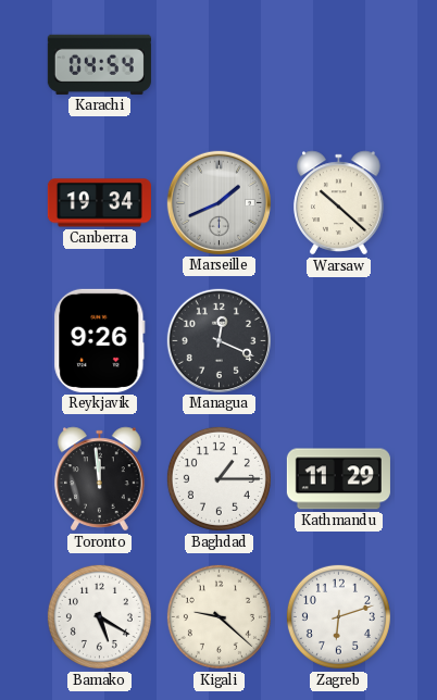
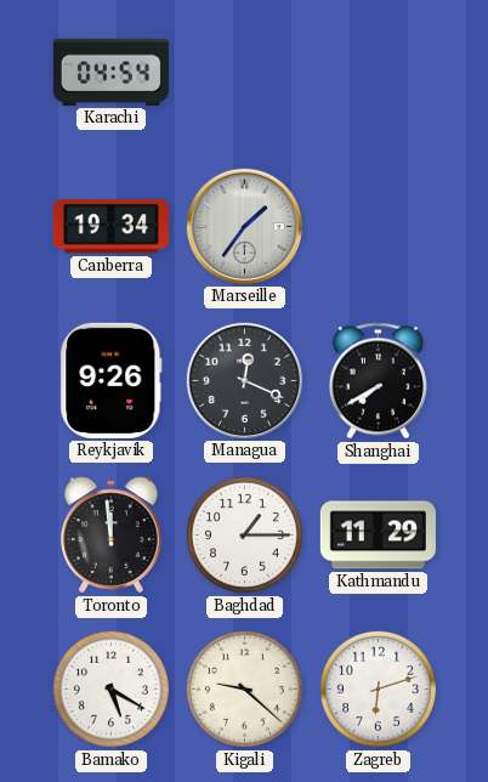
Marseille: 1:41 -> 1:36
Warsaw: 10:22 -> none
Shanghai: none -> 7:40
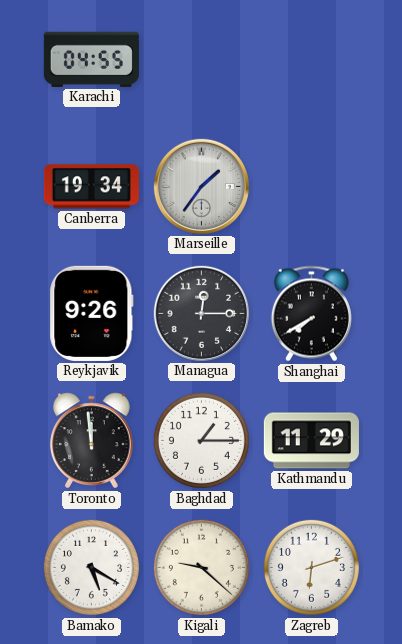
Karachi: 04:54 -> 04:55
Managua: 12:19 -> 12:15
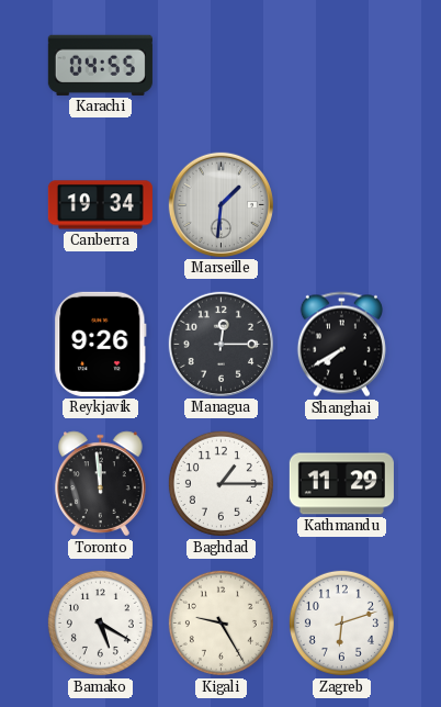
Marseille: 1:36 -> 1:31
Kigali: 9:22 -> 9:25
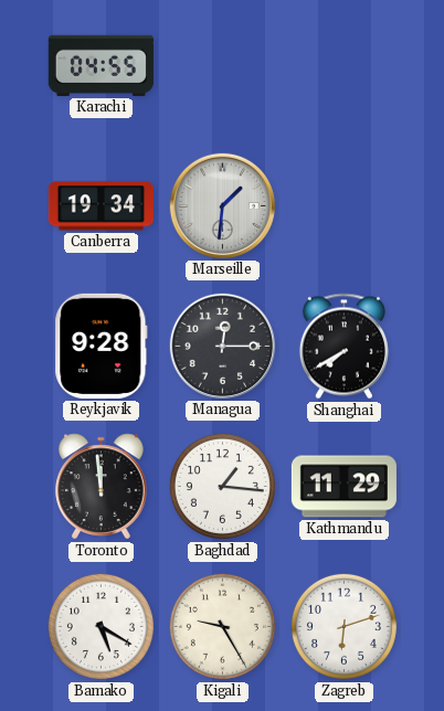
Reykjavik: 9:26 -> 9:28
Baghdad: 1:15 -> 1:16
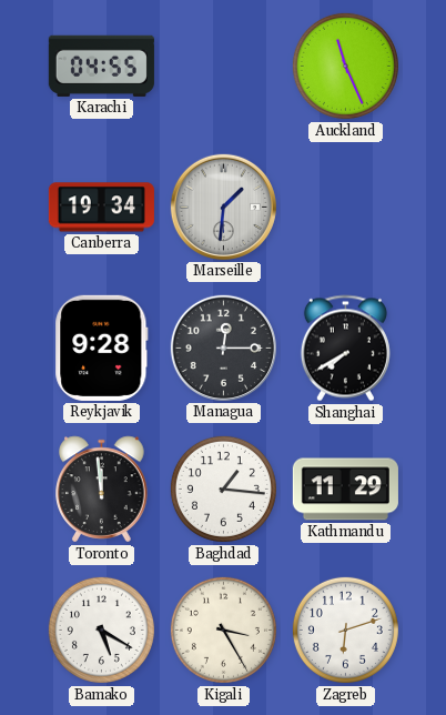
Auckland: none -> 11:26
Kigali: 9:25 -> 3:25
